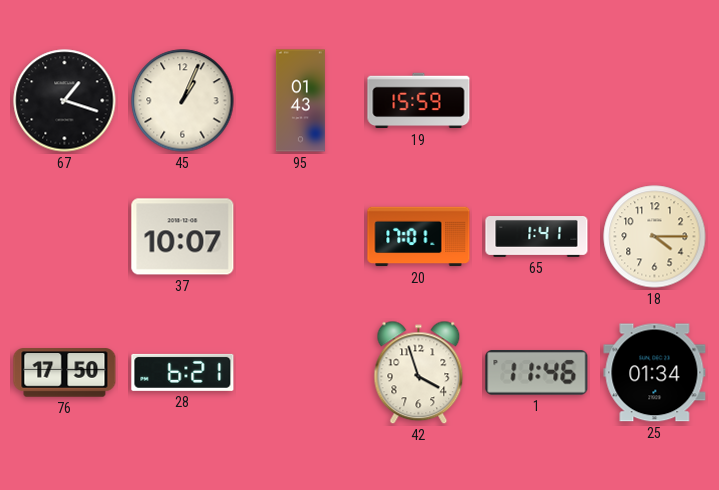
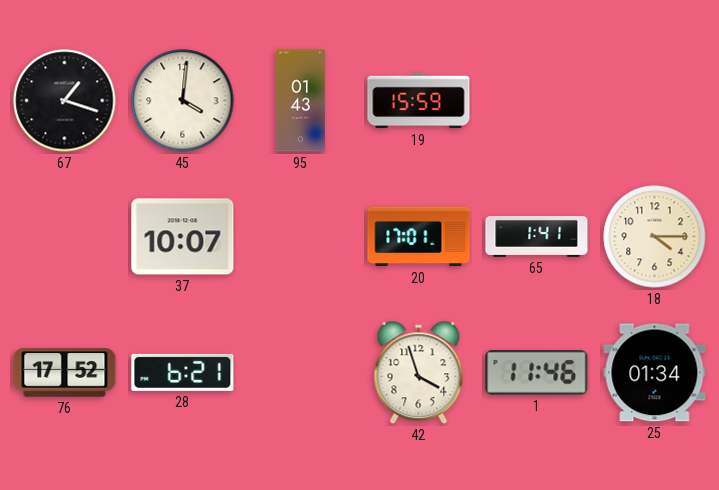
45: 1:04 -> 4:01
76: 17:50 -> 17:52
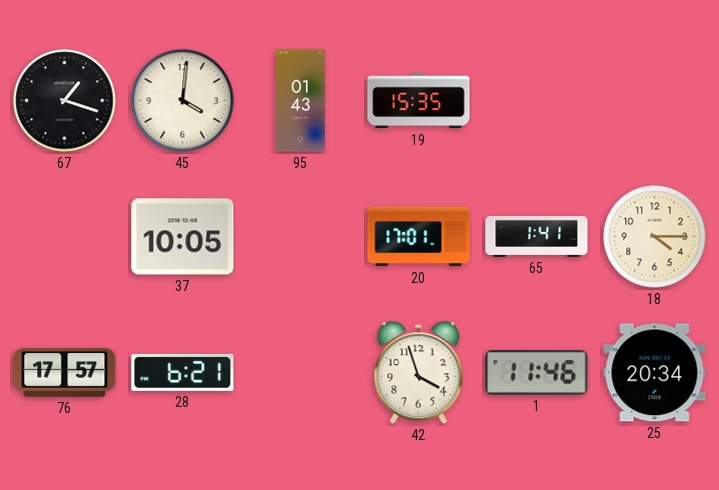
19: 15:59 -> 15:35
37: 10:07 -> 10:05
76: 17:52 -> 17:57
25: 01:34 -> 20:34
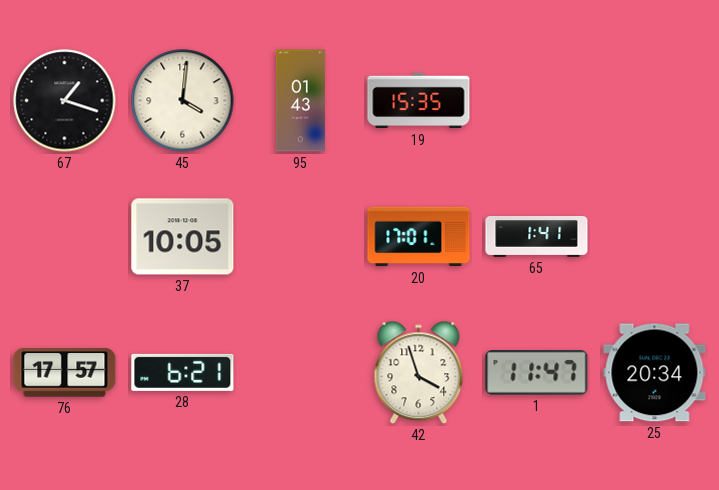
18: 4:15 -> none
1: 11:46 -> 11:47
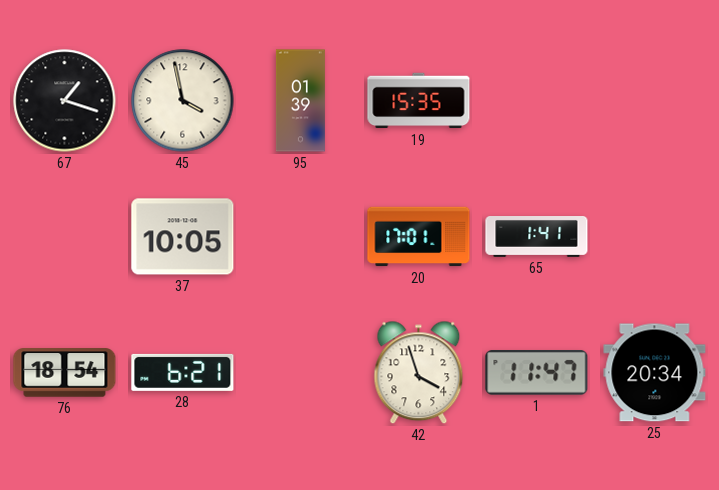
45: 4:01 -> 3:58
95: 01:43 -> 01:39
76: 17:57 -> 18:54
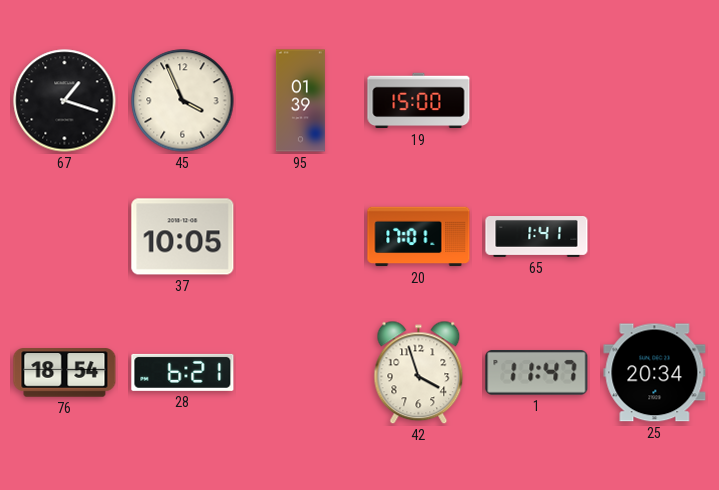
45: 3:58 -> 3:56
19: 15:35 -> 15:00
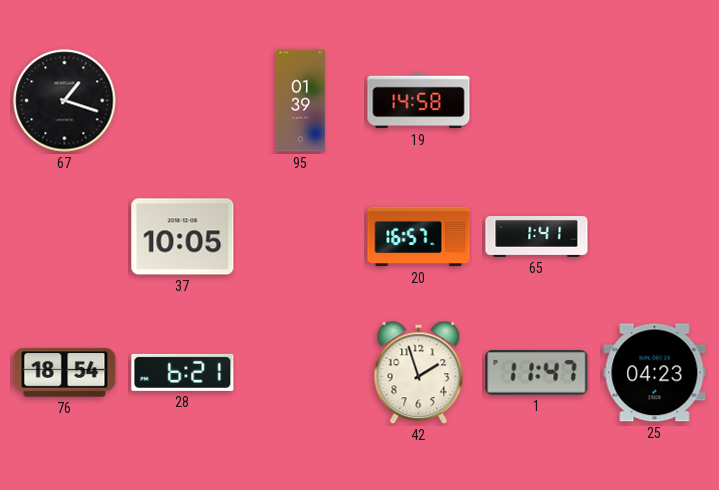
45: 3:56 -> none
19: 15:00 -> 14:58
20: 17:01 -> 16:57
42: 3:57 -> 1:57
25: 20:34 -> 04:23
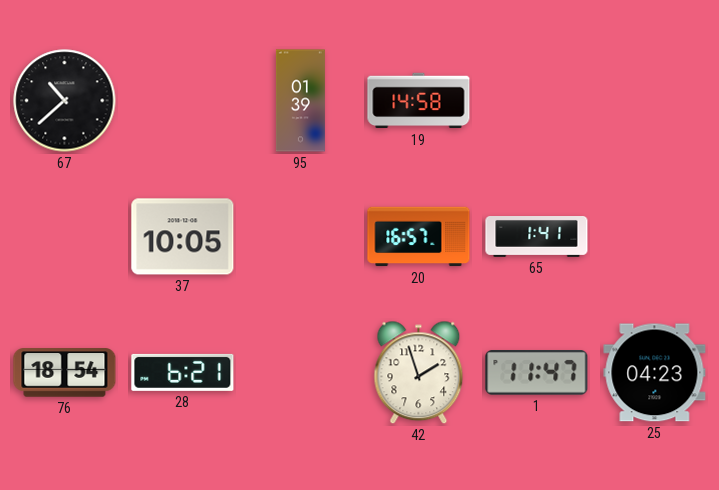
67: 1:18 -> 10:38
